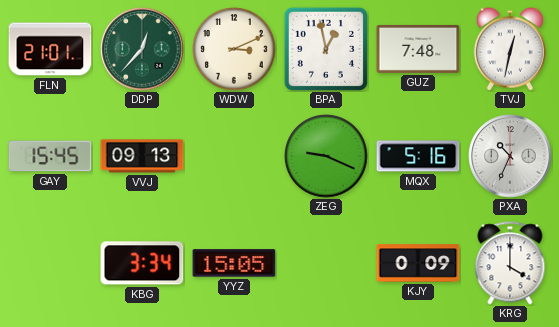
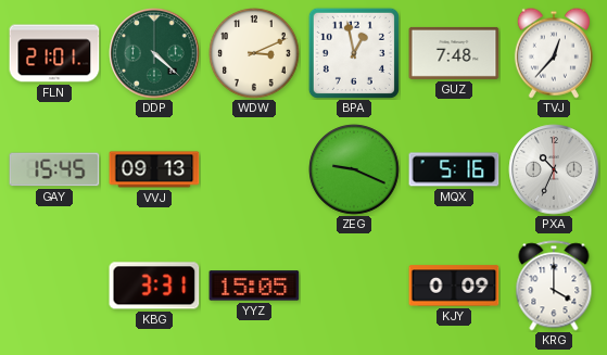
DDP: 12:37 -> 4:22
TVJ: 12:32 -> 12:37
KBG: 3:34 -> 3:31
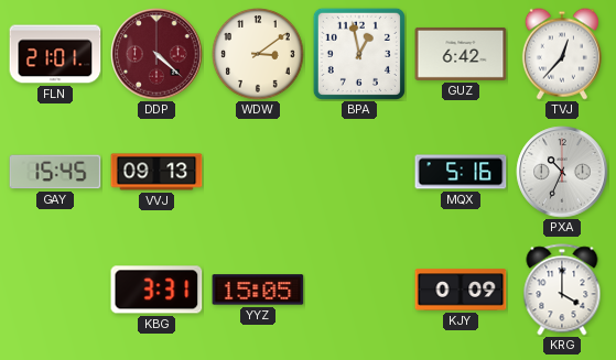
DDP dial: green -> burgundy
WDW: 3:11 -> 3:09
GUZ: 7:48 -> 6:42
ZEG: 9:19 -> none
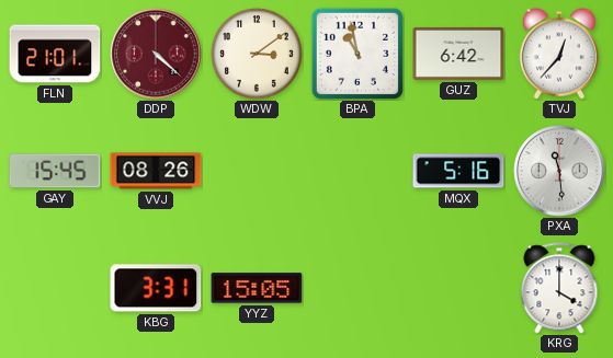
BPA: 12:58 -> 10:58
VVJ: 09:13 -> 08:26
PXA: 10:34 -> 11:29
KJY: 0:09 -> none
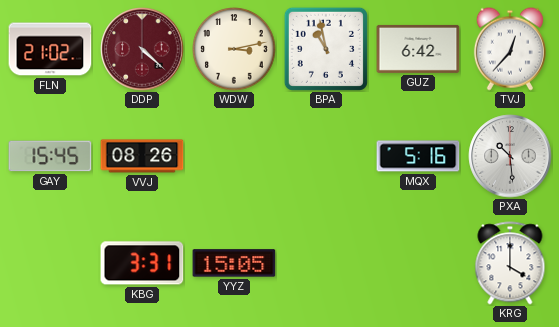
FLN: 21:01 -> 21:02
WDW: 3:09 -> 3:13
PXA: 11:29 -> 10:29
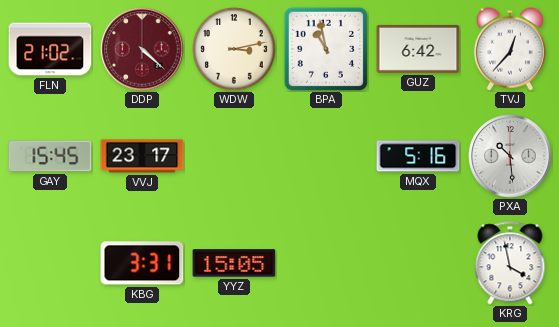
VVJ: 08:26 -> 23:17
KRG: 4:00 -> 3:58
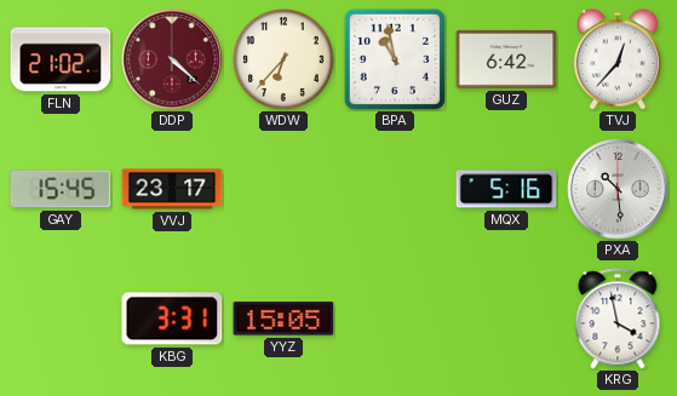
WDW: 3:13 -> 6:37
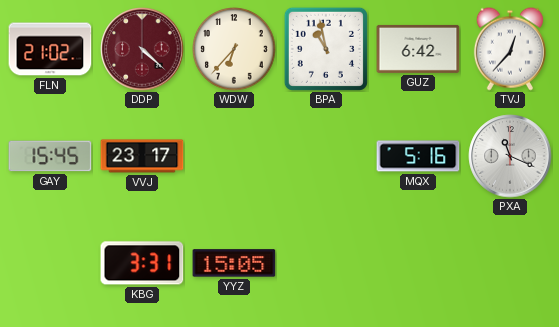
PXA: 10:29 -> 11:19
KRG: 3:58 -> none
